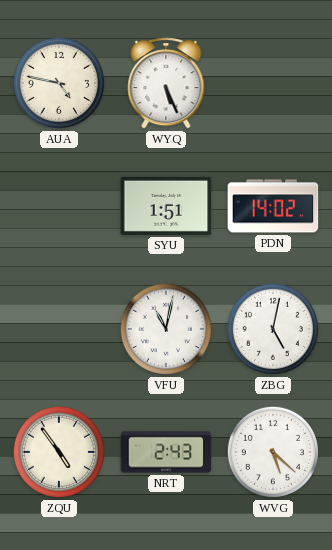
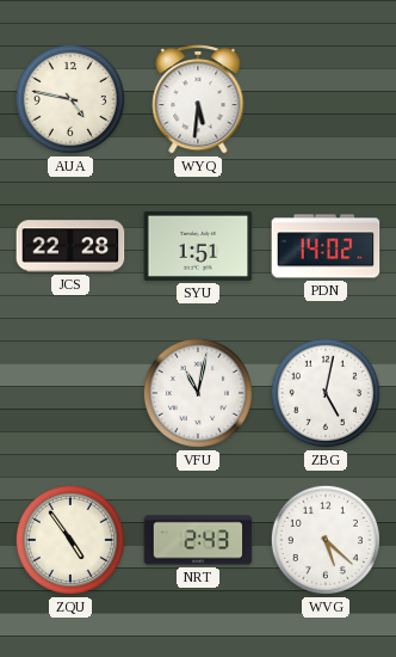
WYQ: 5:26 -> 5:31
JCS: none -> 22:28
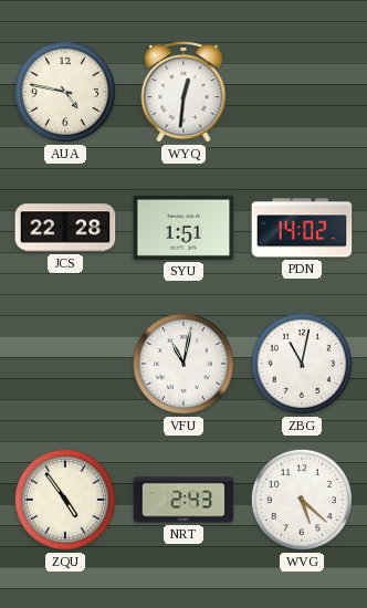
WYQ: 5:31 -> 12:31
ZBG: 5:02 -> 11:02
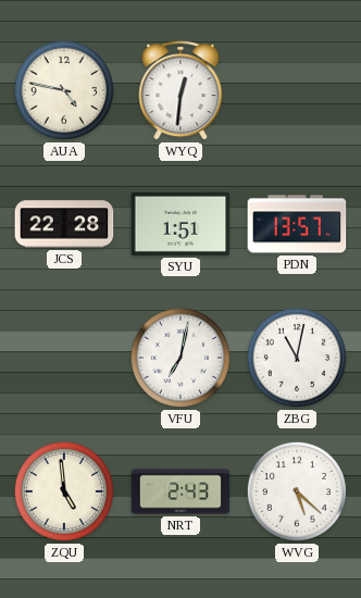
PDN: 14:02 -> 13:57
VFU: 11:02 -> 7:02
ZQU: 4:54 -> 4:59
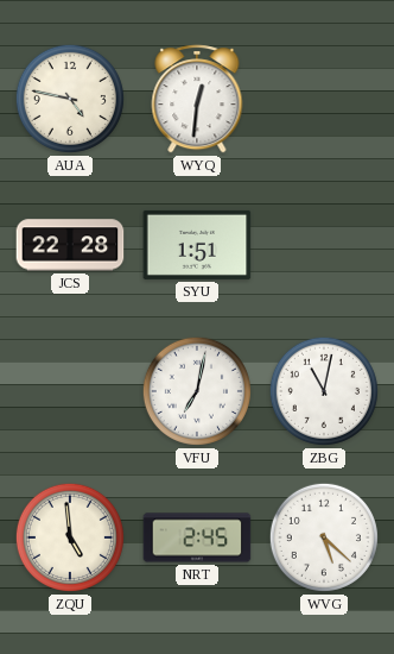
PDN: 13:57 -> none
NRT: 2:43 -> 2:45
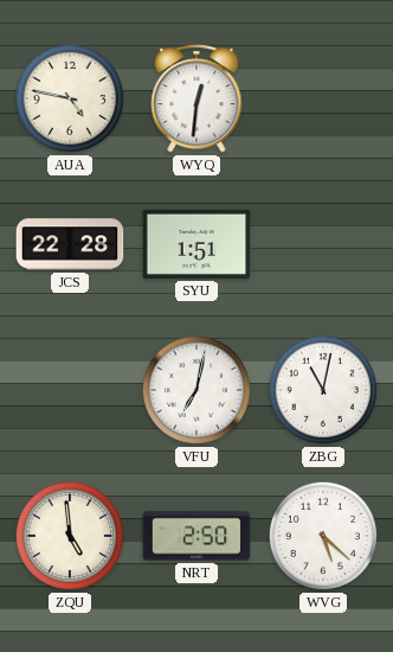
NRT: 2:45 -> 2:50
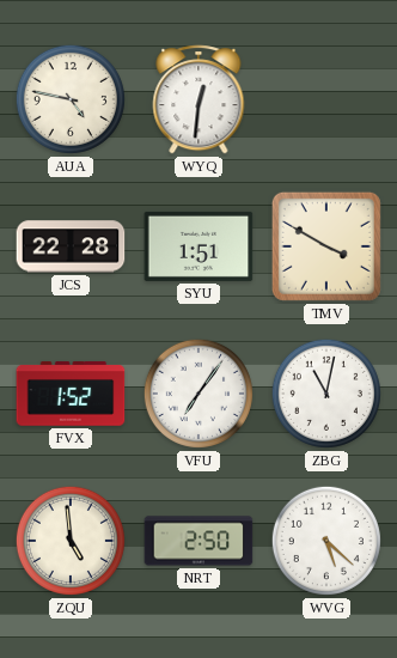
TMV: none -> 3:50
FVX: none -> 1:52
VFU: 7:02 -> 7:06
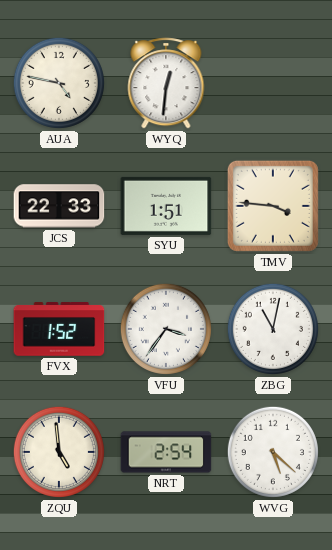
JCS: 22:28 -> 22:33
TMV: 3:50 -> 3:46
VFU: 7:06 -> 3:36
NRT: 2:50 -> 2:54
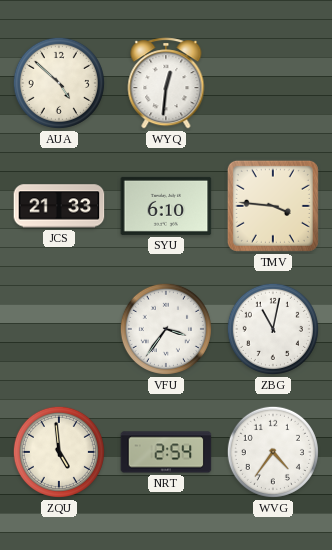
AUA: 4:47 -> 4:52
JCS: 22:33 -> 21:33
SYU: 1:51 -> 6:10
FVX: 1:52 -> none
WVG: 5:22 -> 4:36
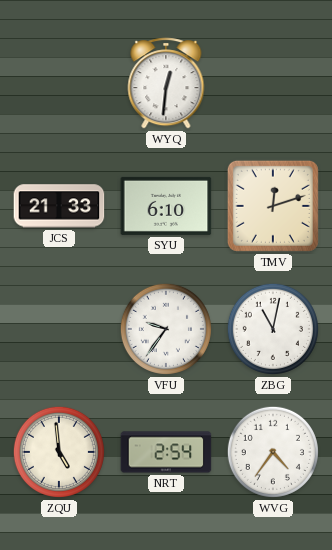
AUA: 4:52 -> none
TMV: 3:46 -> 12:12
VFU: 3:36 -> 9:36
